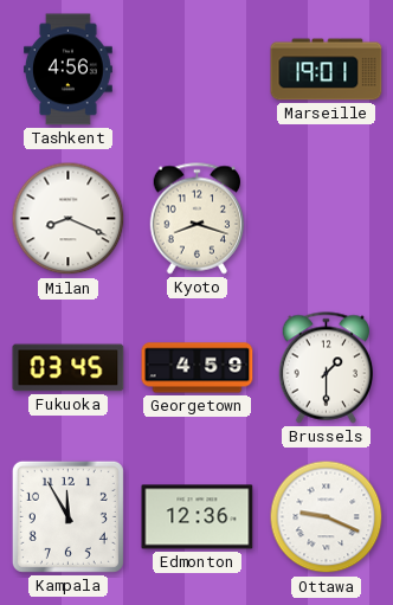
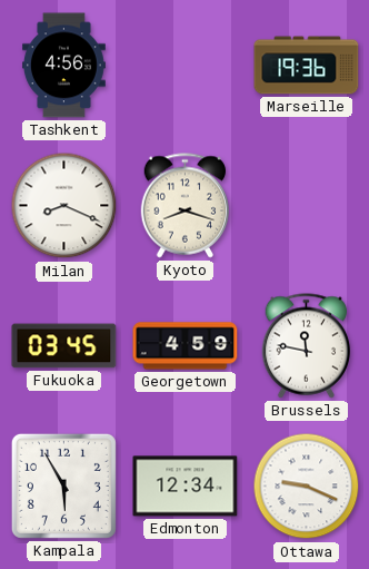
Marseille: 19:01 -> 19:36
Brussels: 1:30 -> 11:47
Kampala: 11:55 -> 5:55
Edmonton: 12:36 -> 12:34
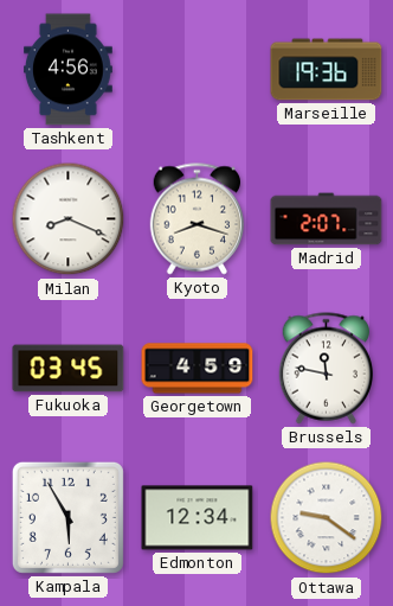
Madrid: none -> 2:07
Ottawa: 9:19 -> 9:21
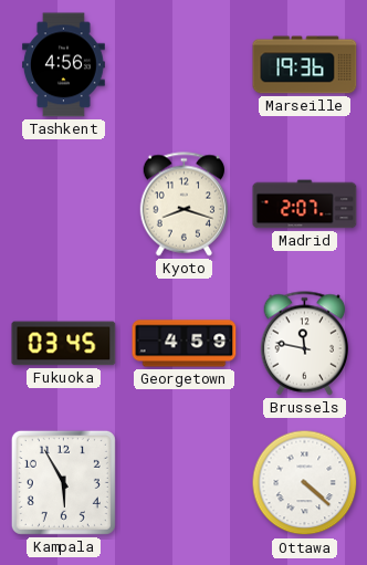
Milan: 8:19 -> none
Edmonton: 12:34 -> none
Ottawa: 9:21 -> 4:22
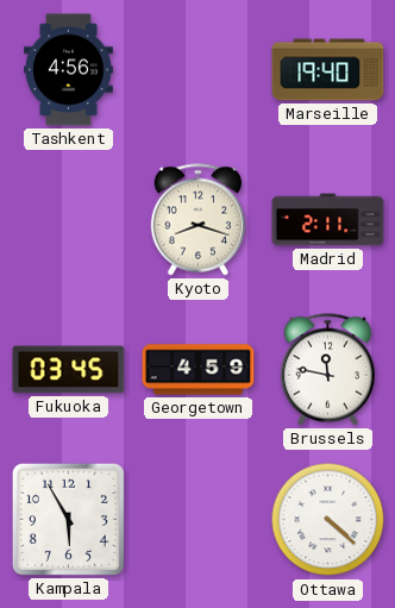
Marseille: 19:36 -> 19:40
Madrid: 2:07 -> 2:11
